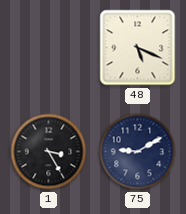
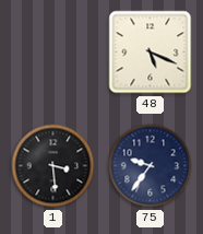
1: 3:25 -> 3:29
75: 9:10 -> 9:36
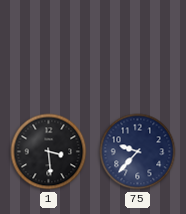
48: 5:19 -> none
75: 9:36 -> 9:37
